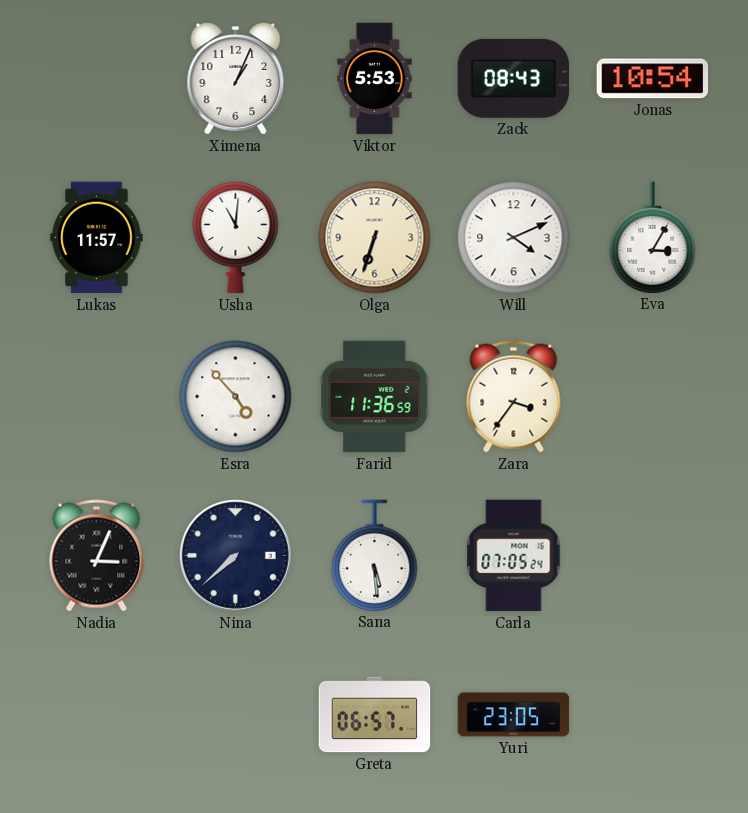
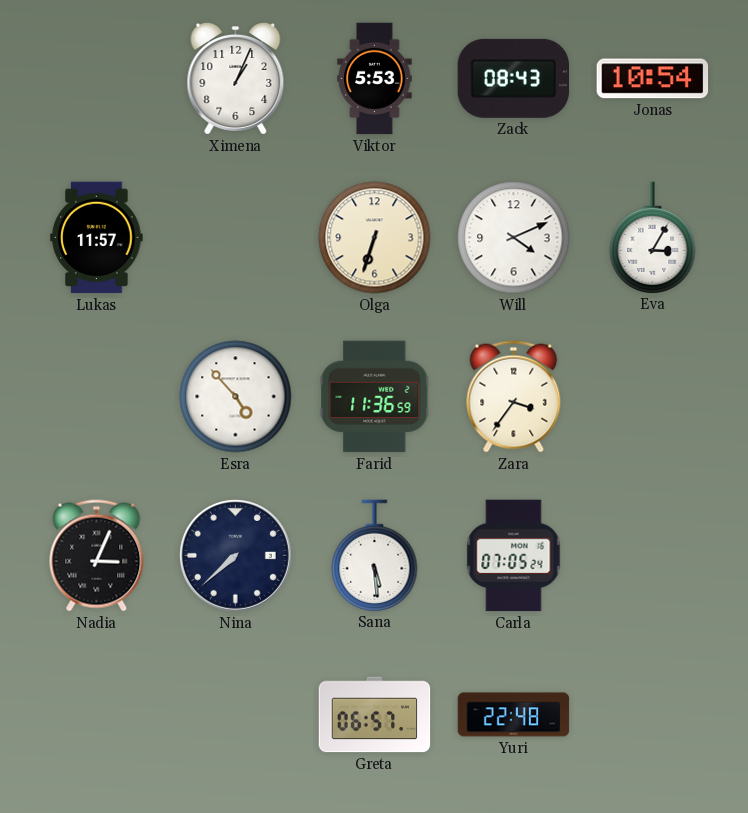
Usha: 11:01 -> none
Yuri: 23:05 -> 22:48
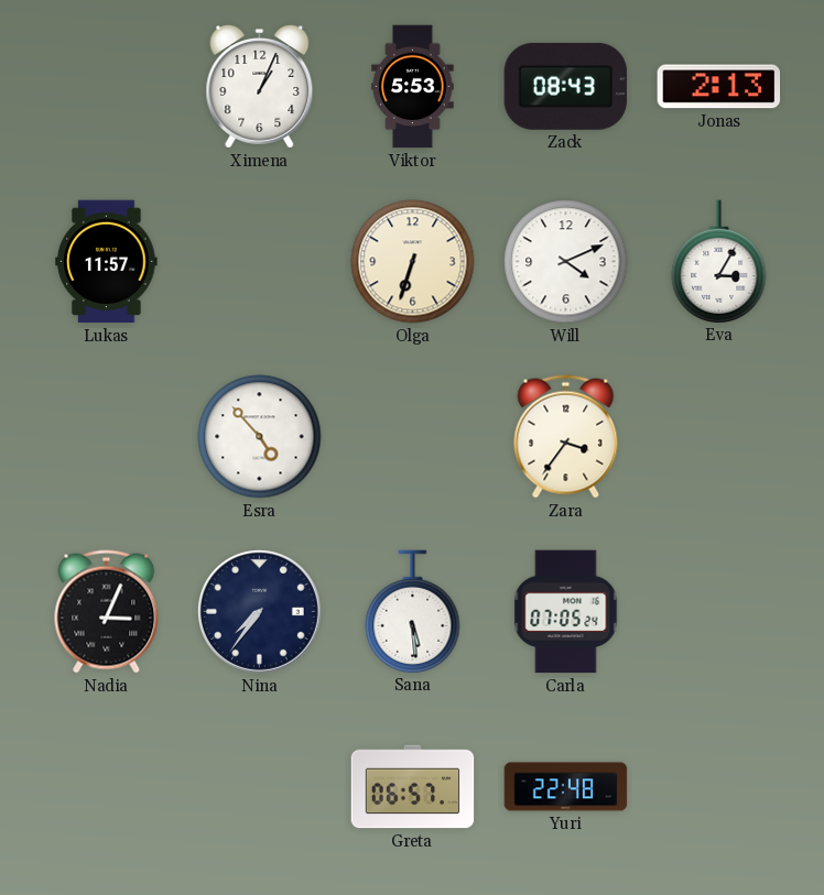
Jonas: 10:54 -> 2:13
Farid: 11:36 -> none
Nina: 7:38 -> 7:36
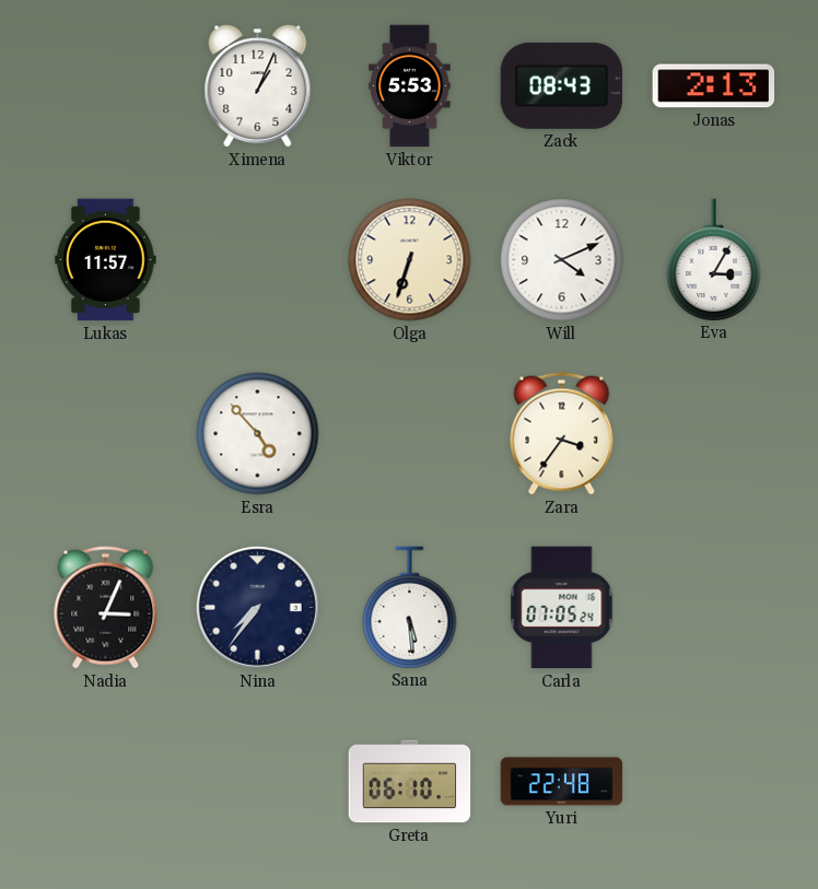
Greta: 06:57 -> 06:10
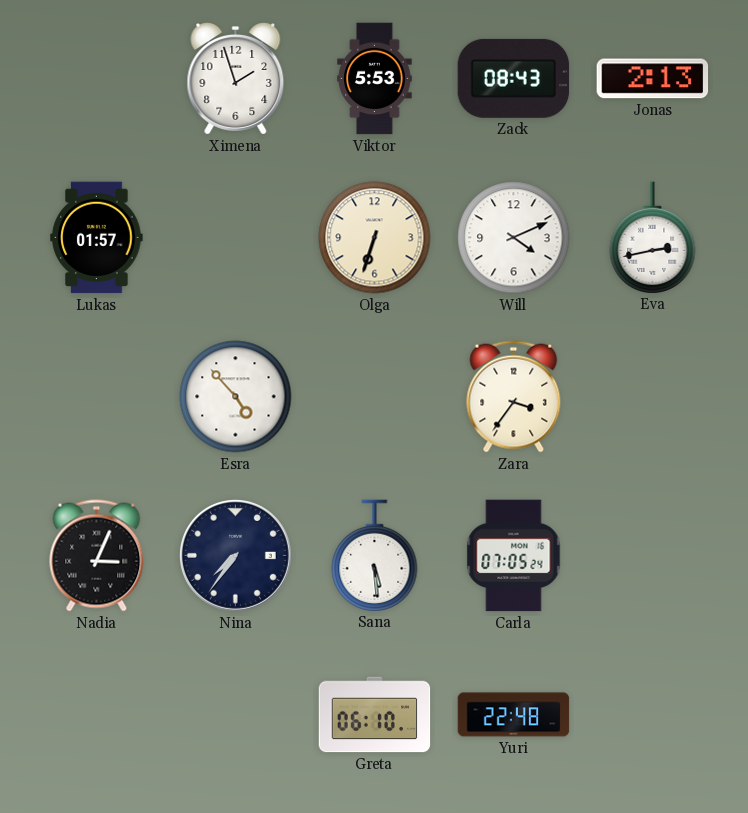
Ximena: 1:04 -> 1:57
Lukas: 11:57 -> 01:57
Eva: 3:05 -> 2:43
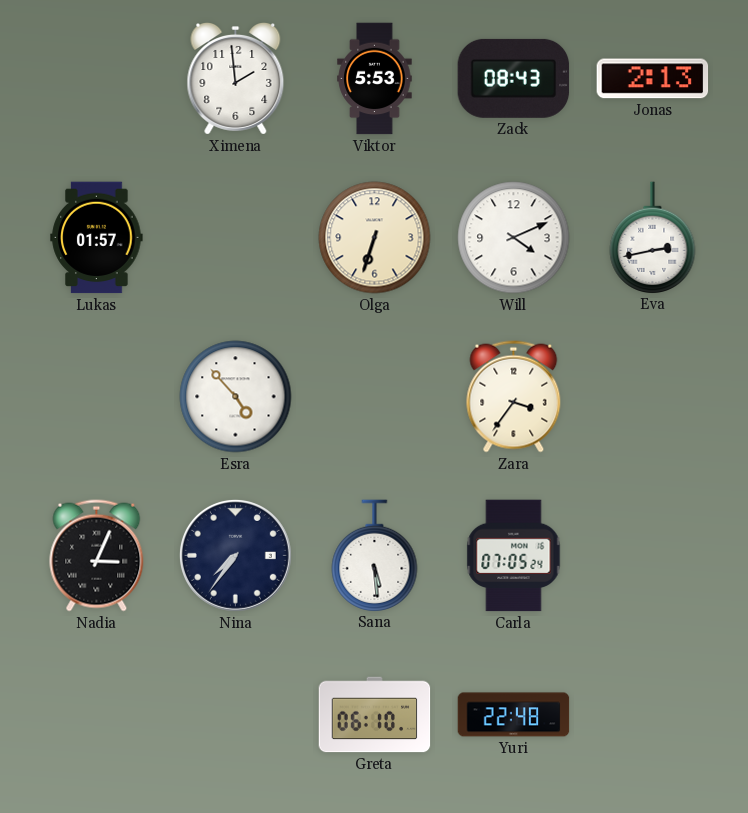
Ximena: 1:57 -> 1:59
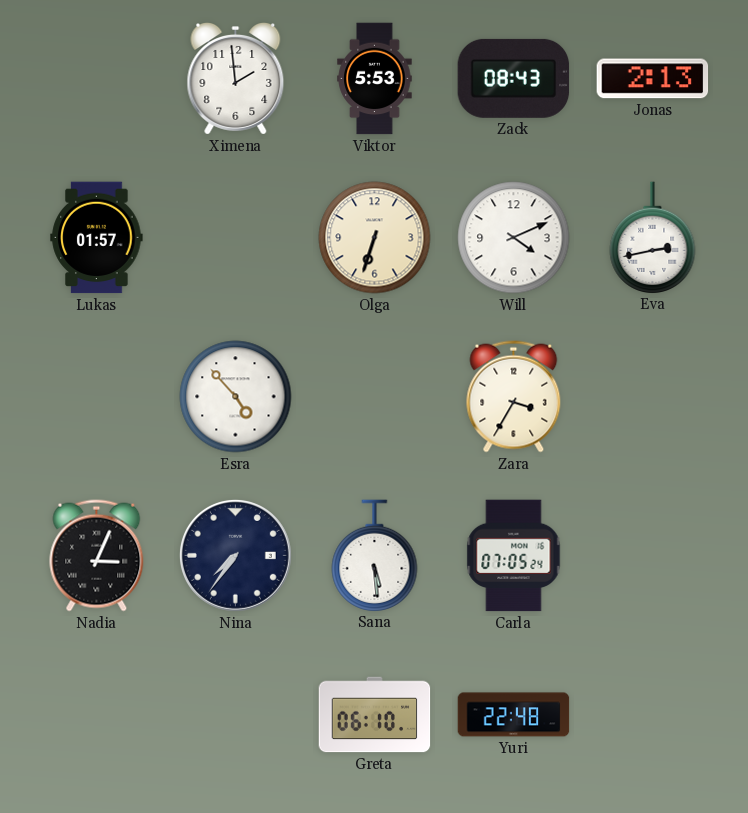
Zara: 3:36 -> 3:35
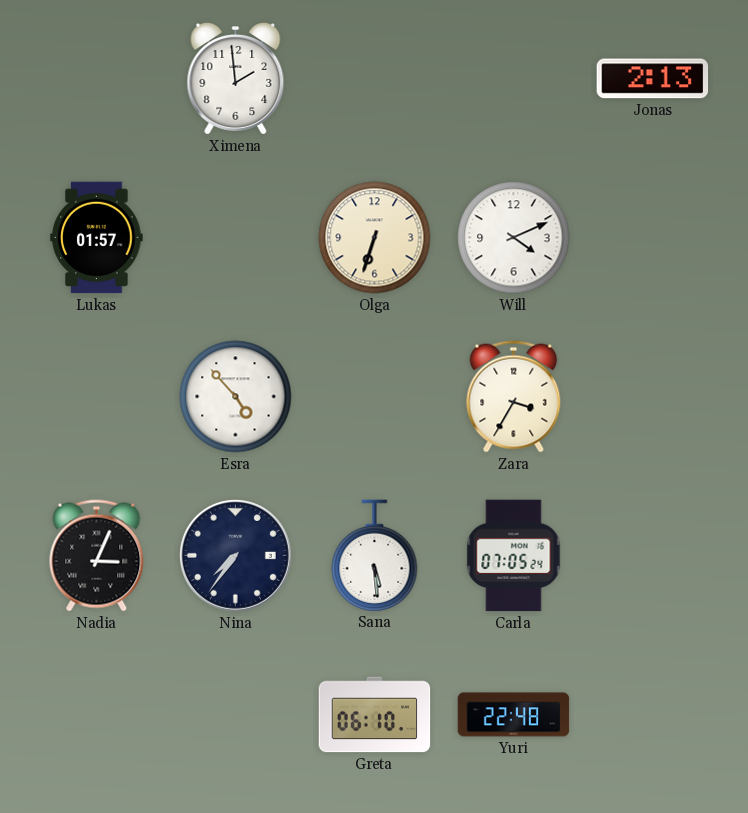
Viktor: 5:53 -> none
Zack: 08:43 -> none
Eva: 2:43 -> none
